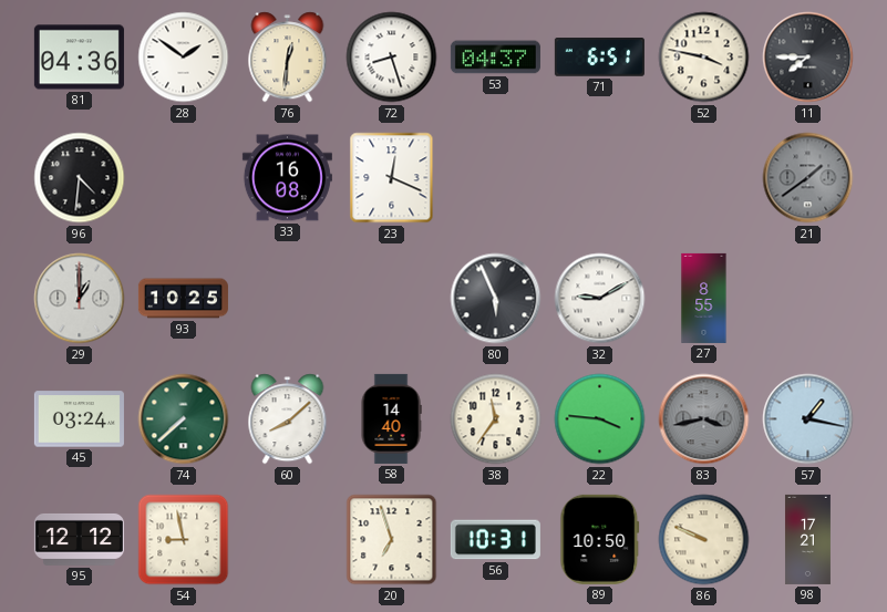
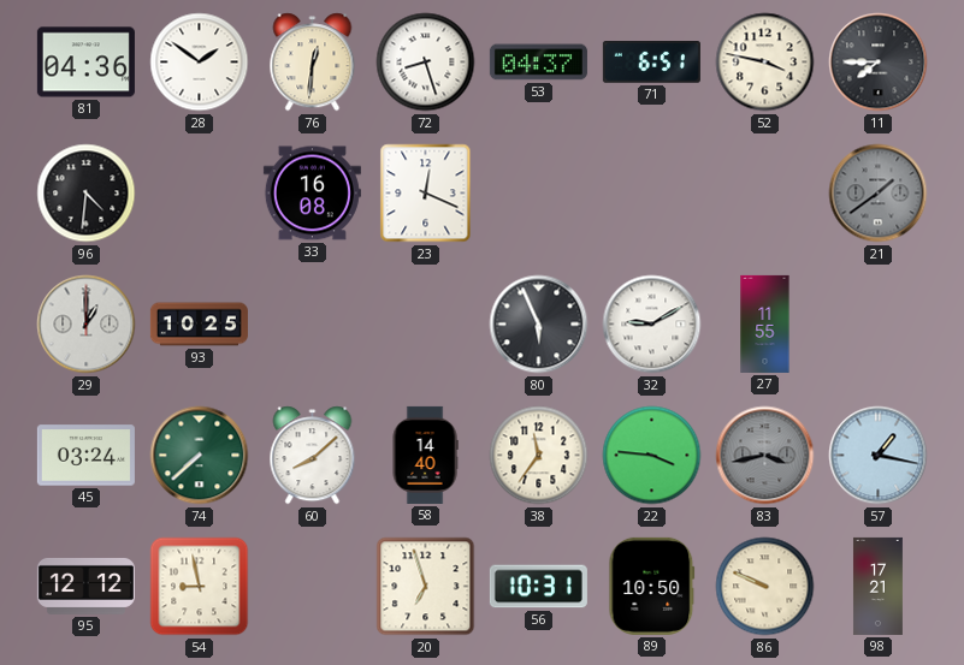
27: 8:55 -> 11:55
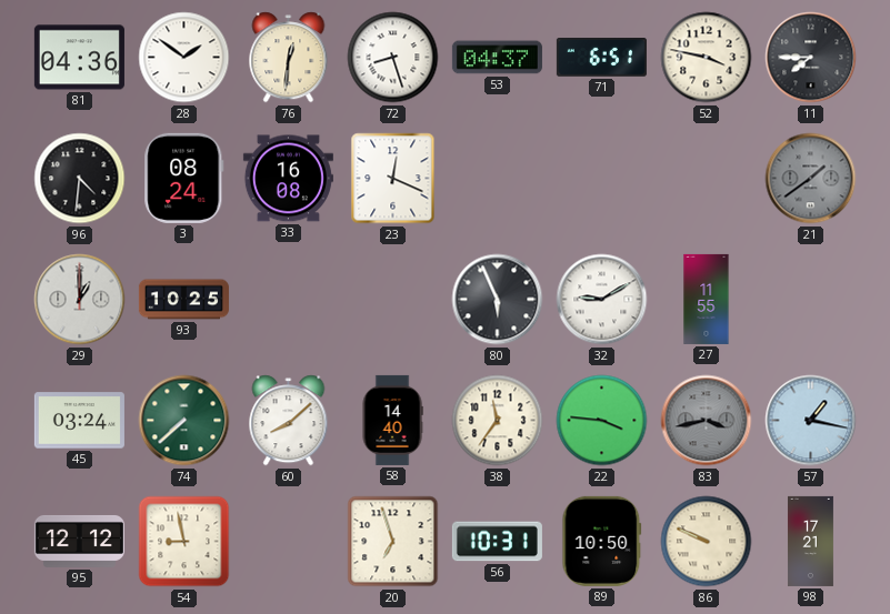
3: none -> 08:24
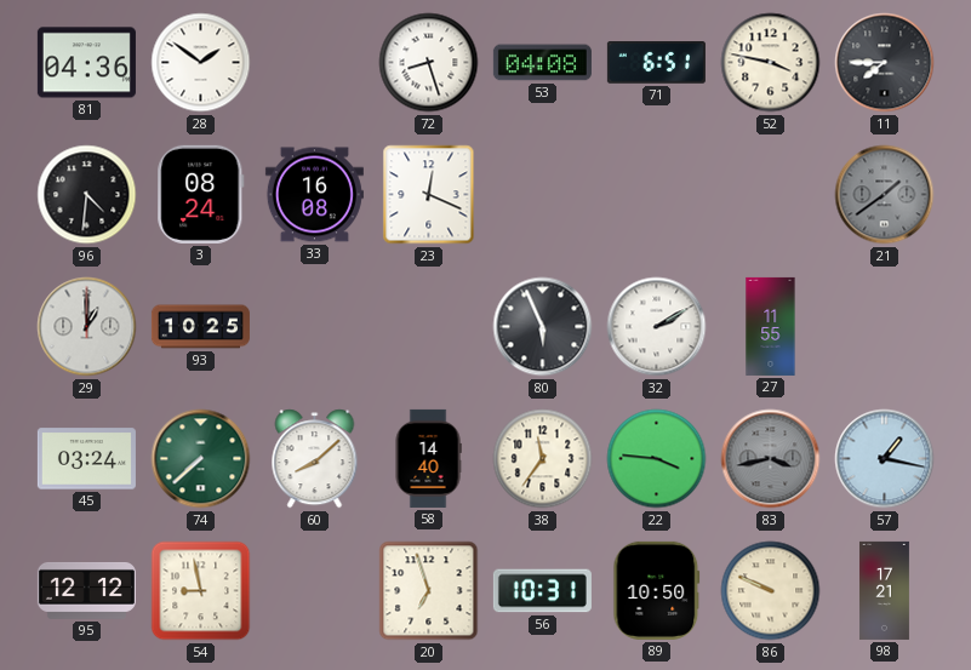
76: 12:31 -> none
53: 04:37 -> 04:08
32: 9:10 -> 2:10
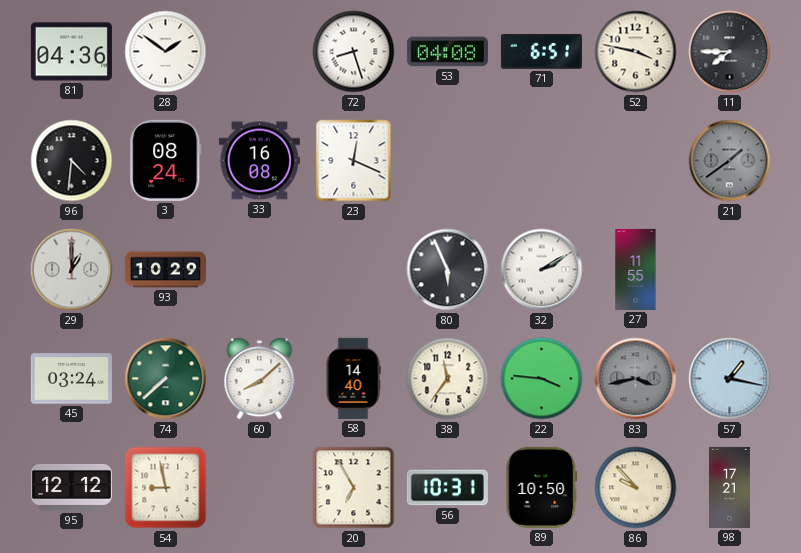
93: 10:25 -> 10:29
20: 6:57 -> 6:55
86: 9:49 -> 9:53
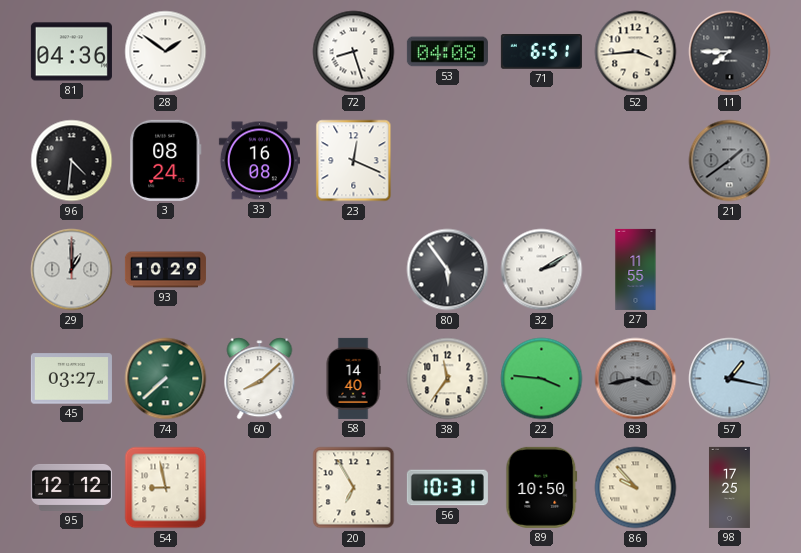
52: 3:47 -> 3:44
80: 5:56 -> 5:54
45: 03:24 -> 03:27
98: 17:21 -> 17:25
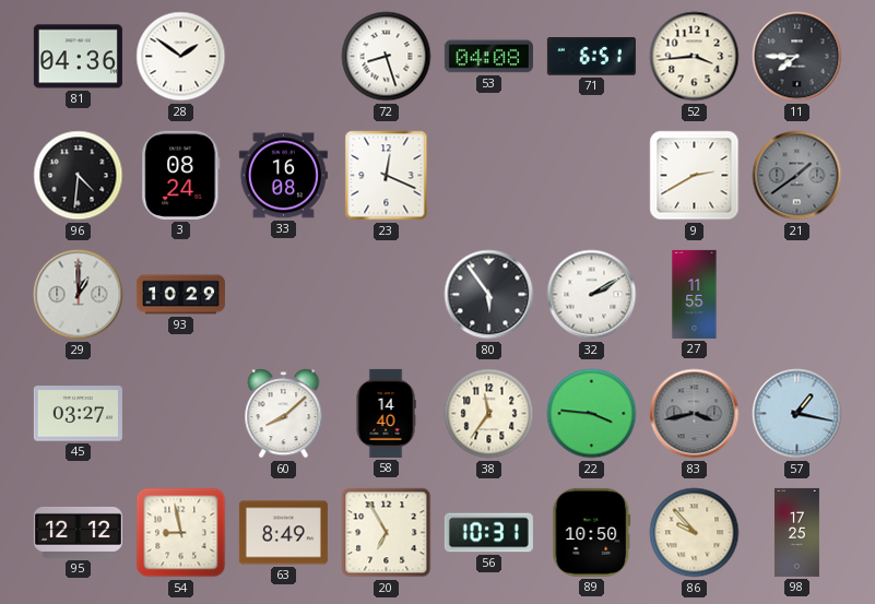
9: none -> 2:40
74: 7:38 -> none
63: none -> 8:49
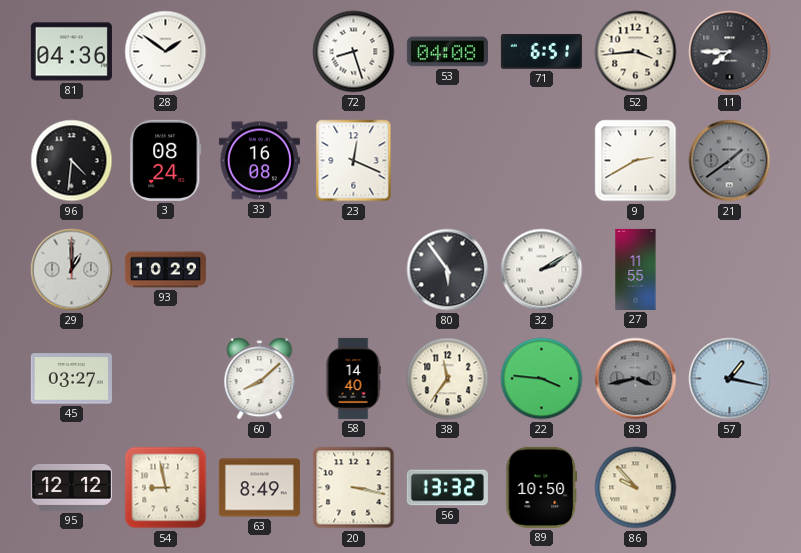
20: 6:55 -> 3:17
56: 10:31 -> 13:32
98: 17:25 -> none
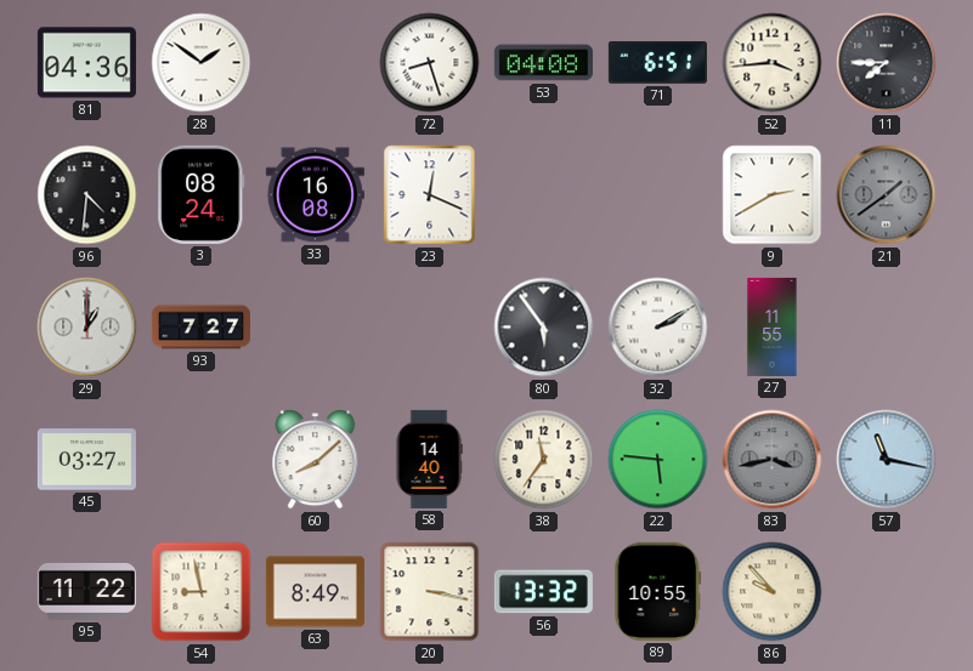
93: 10:29 -> 7:27
22: 3:46 -> 5:46
57: 1:17 -> 11:17
95: 12:12 -> 11:22
89: 10:50 -> 10:55
